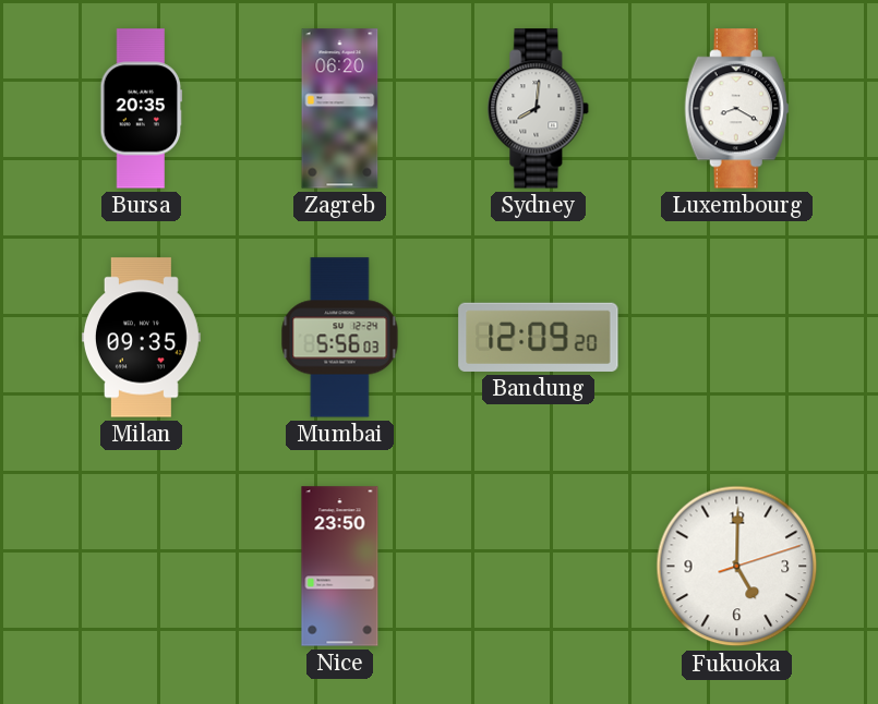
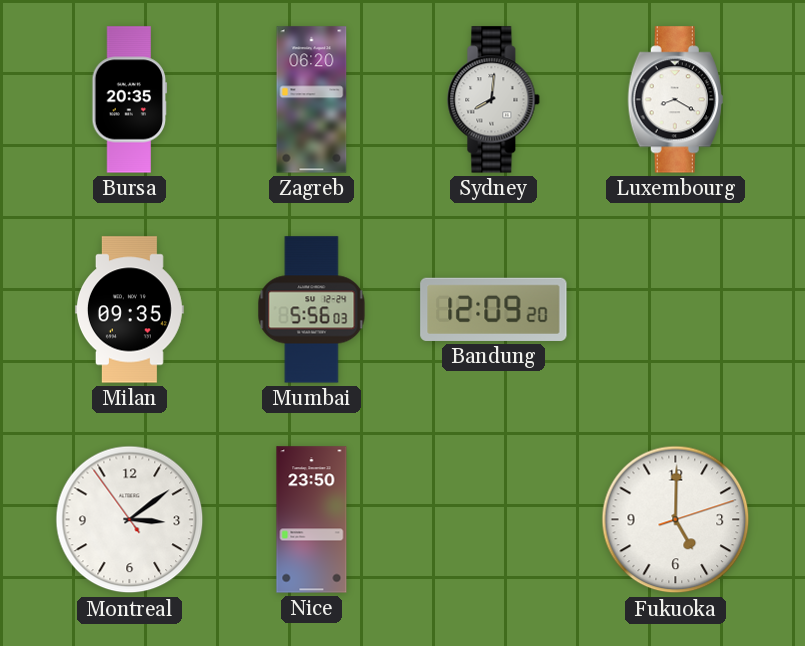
Montreal: none -> 3:08
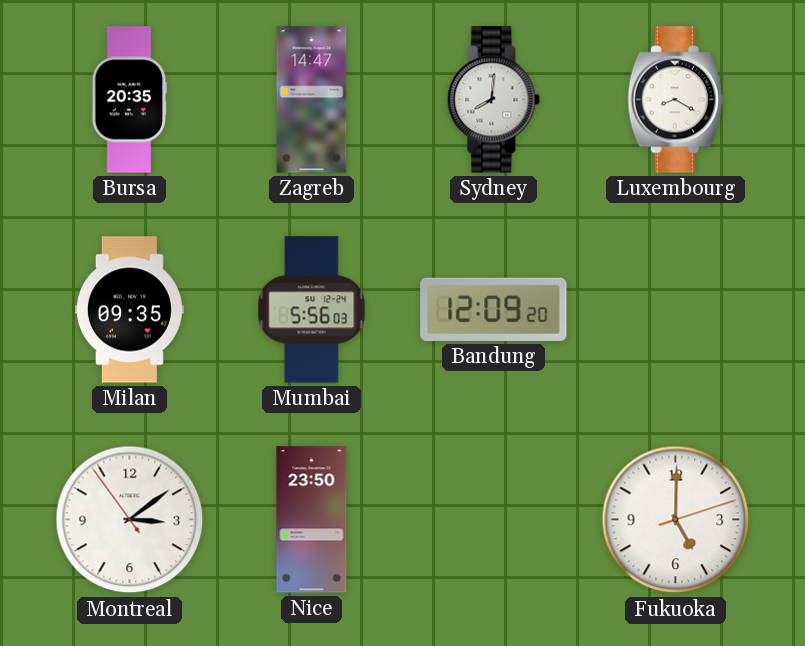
Zagreb: 06:20 -> 14:47
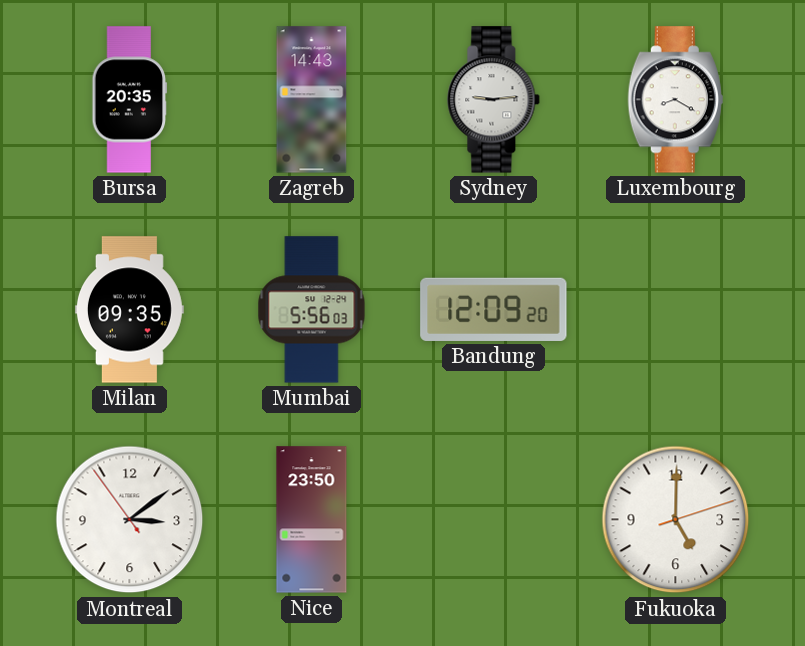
Zagreb: 14:47 -> 14:43
Sydney: 8:01 -> 9:14
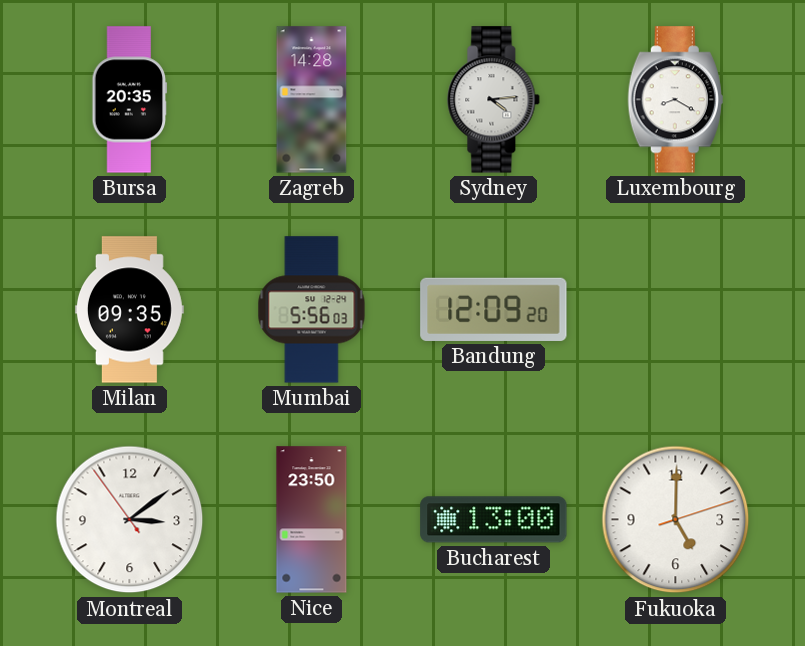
Zagreb: 14:43 -> 14:28
Sydney: 9:14 -> 4:14
Bucharest: none -> 13:00
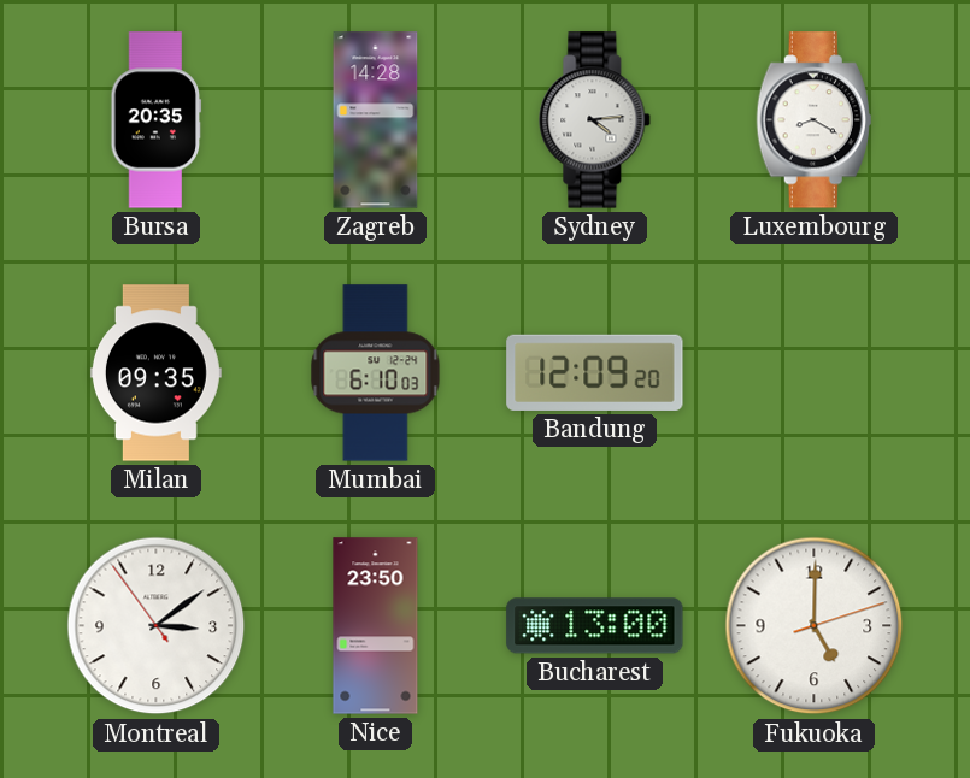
Mumbai: 5:56 -> 6:10
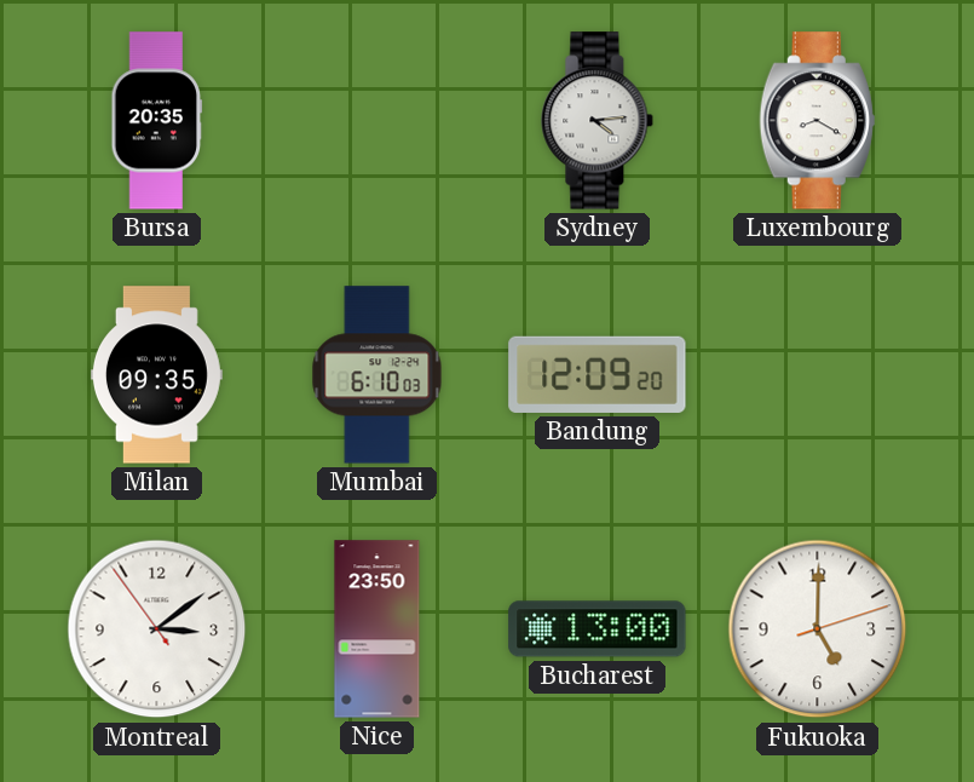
Zagreb: 14:28 -> none
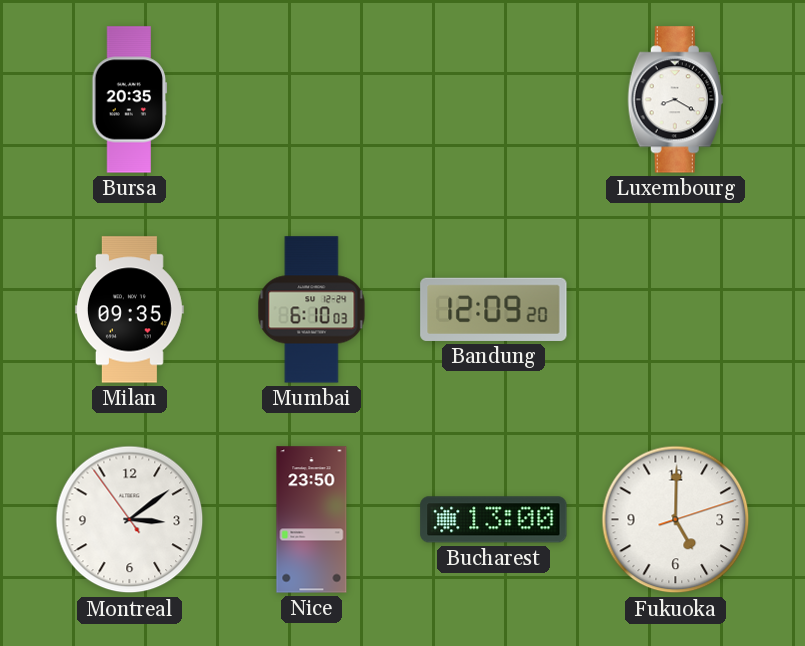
Sydney: 4:14 -> none
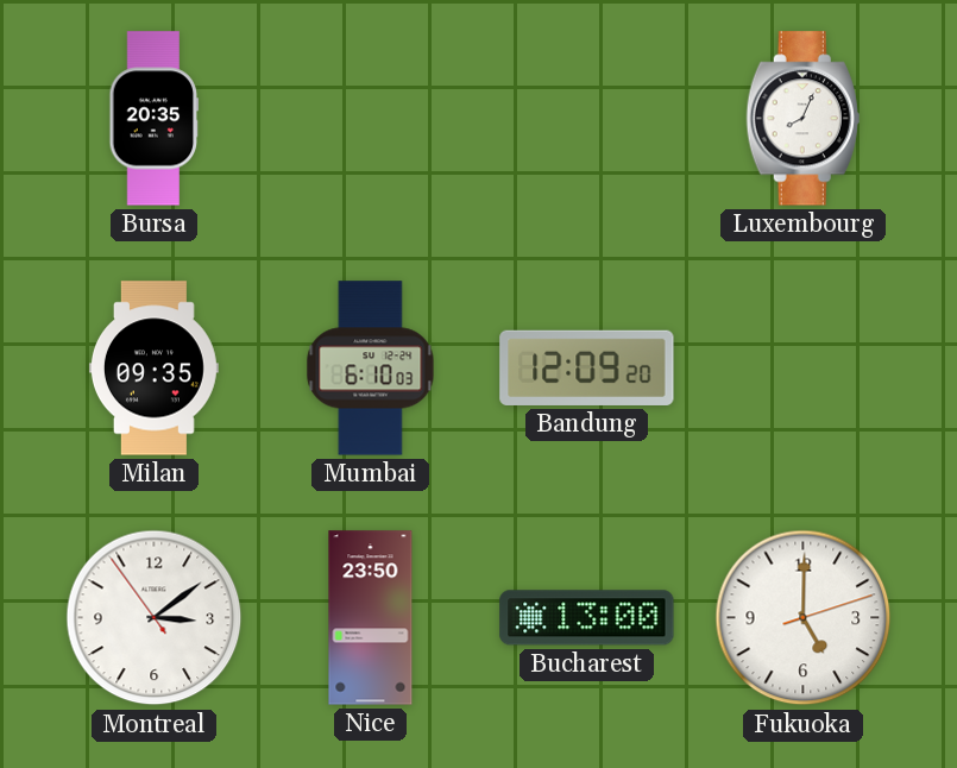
Luxembourg: 8:20 -> 8:04
